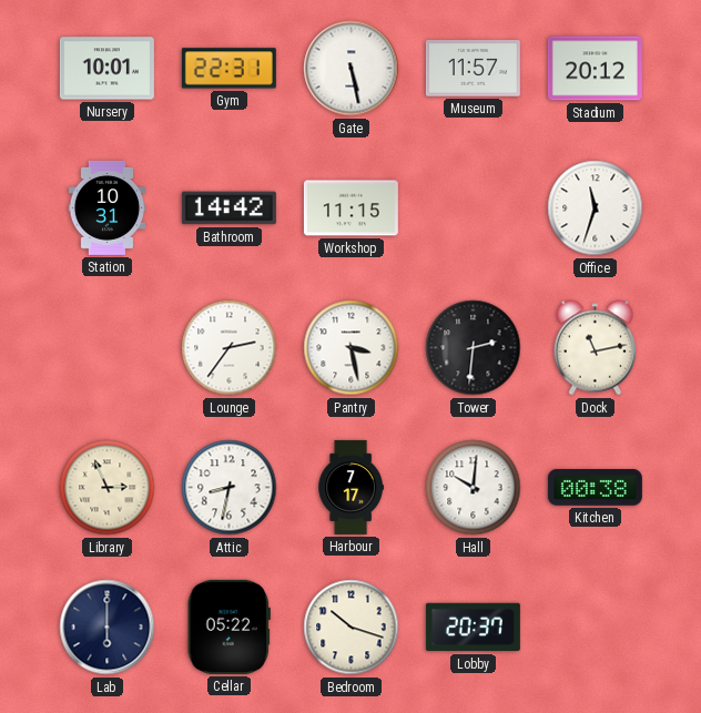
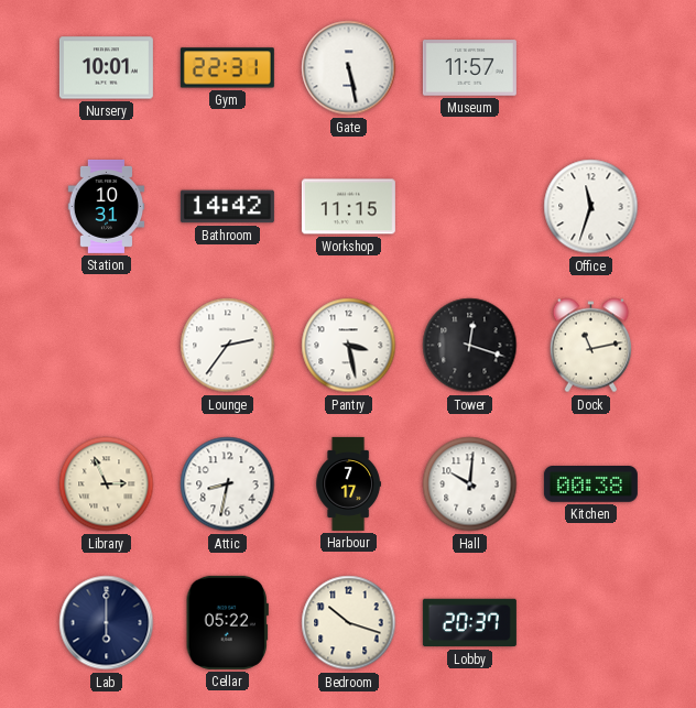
Stadium: 20:12 -> none
Tower: 2:31 -> 12:18
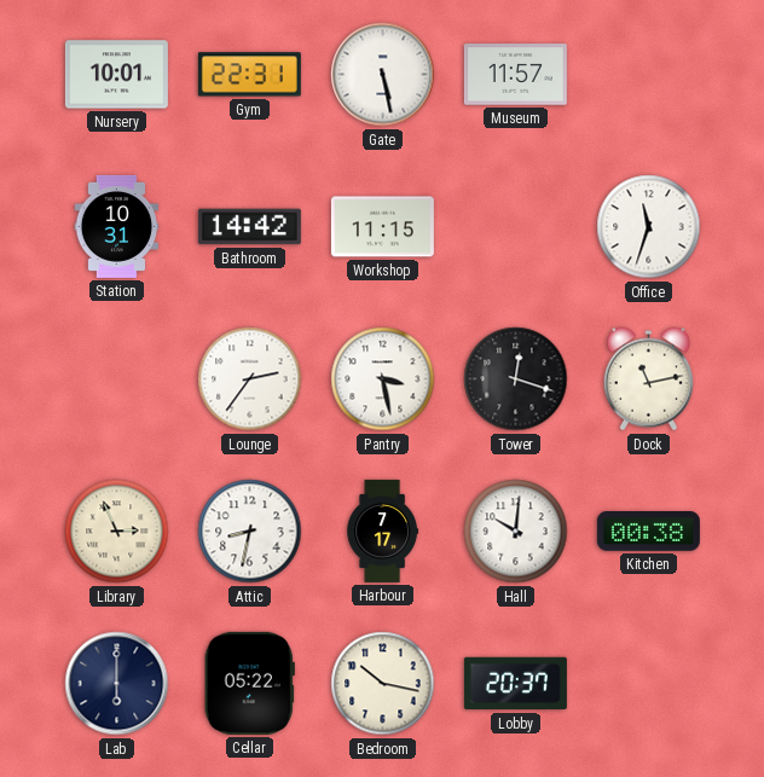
Bedroom: 10:18 -> 10:17
